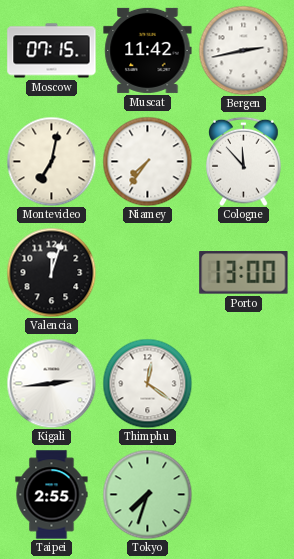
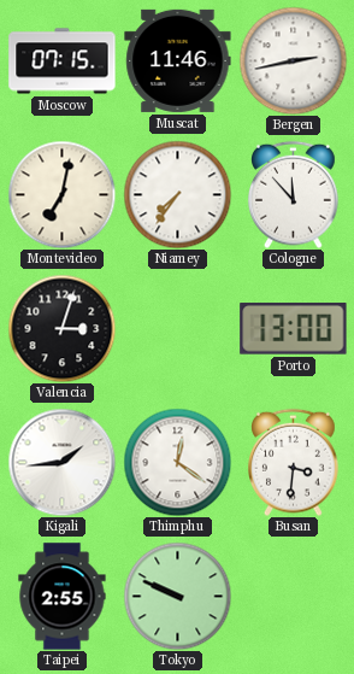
Muscat: 11:42 -> 11:46
Valencia: 12:03 -> 3:03
Kigali: 2:44 -> 1:44
Busan: none -> 3:31
Tokyo: 7:33 -> 9:49
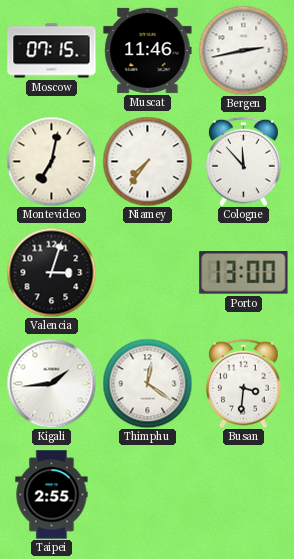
Tokyo: 9:49 -> none
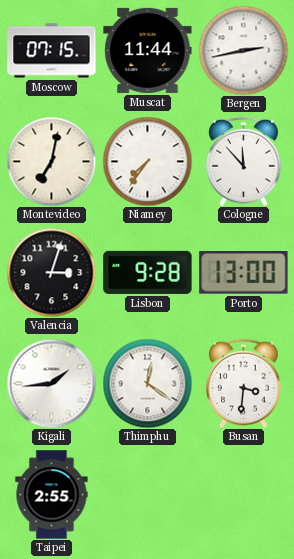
Muscat: 11:46 -> 11:44
Lisbon: none -> 9:28
